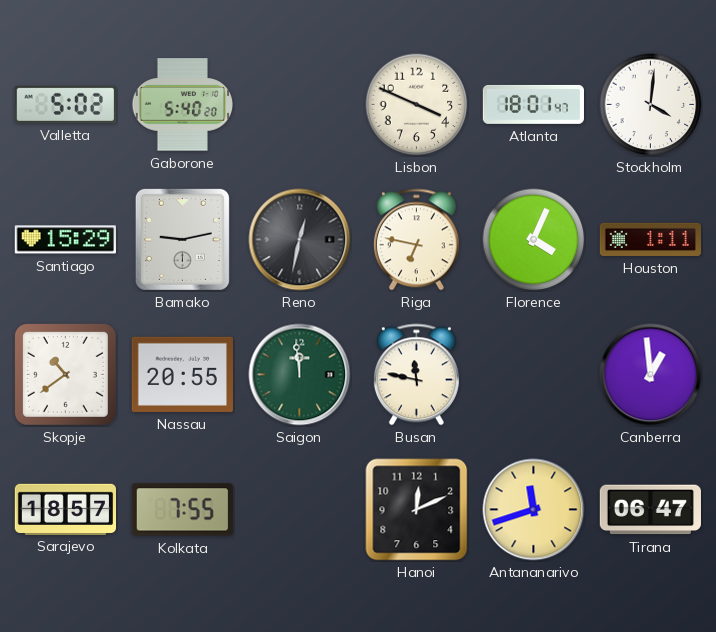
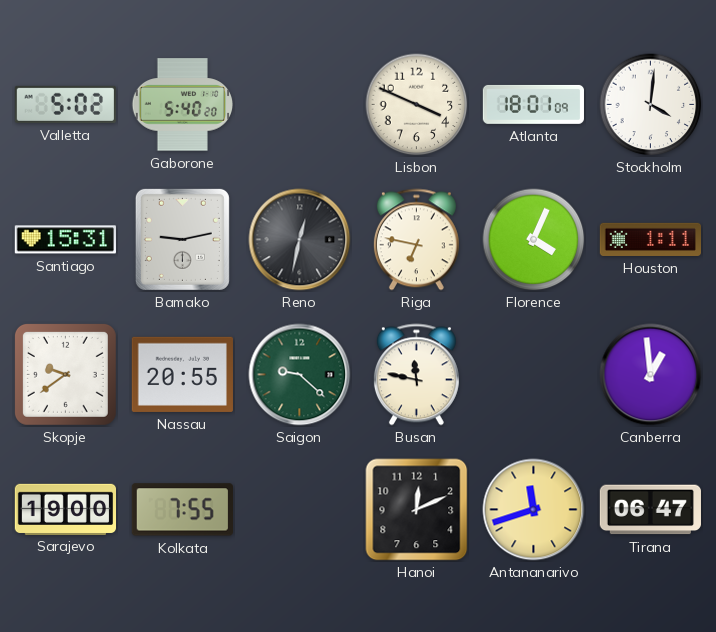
Atlanta: 18:01:47 -> 18:01:09
Santiago: 15:29 -> 15:31
Skopje: 10:39 -> 9:39
Saigon: 11:59 -> 9:22
Sarajevo: 18:57 -> 19:00
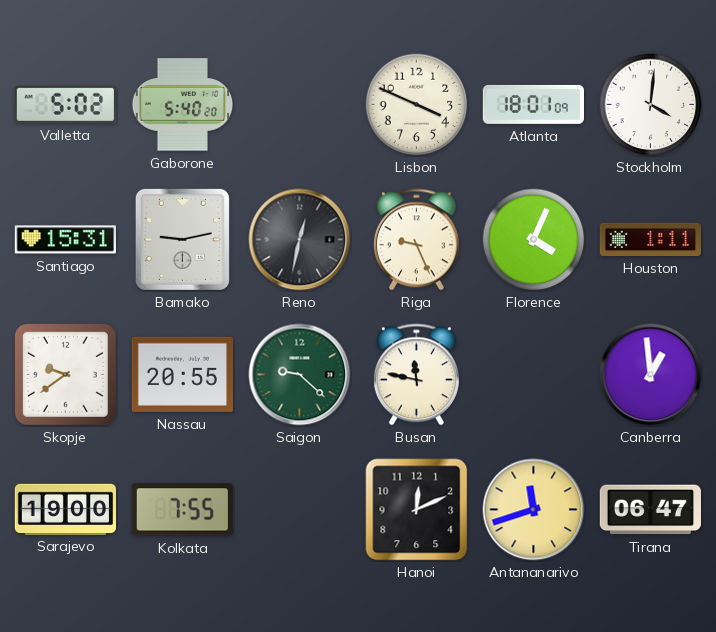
Riga: 6:47 -> 9:26
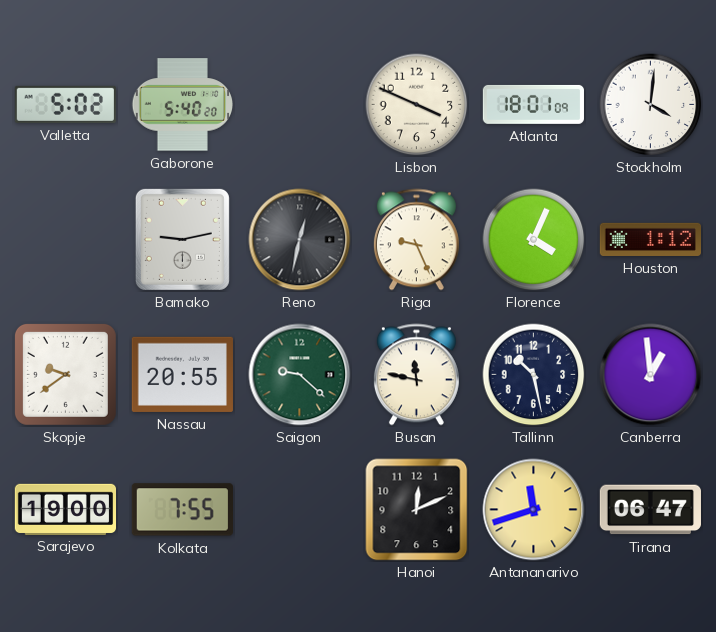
Santiago: 15:31 -> none
Houston: 1:11 -> 1:12
Tallinn: none -> 10:28
